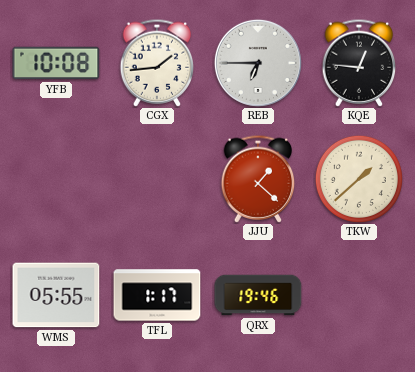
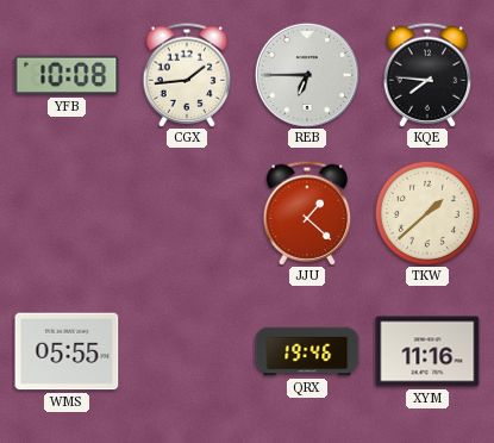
KQE: 12:46 -> 7:46
TFL: 1:17 -> none
XYM: none -> 11:16
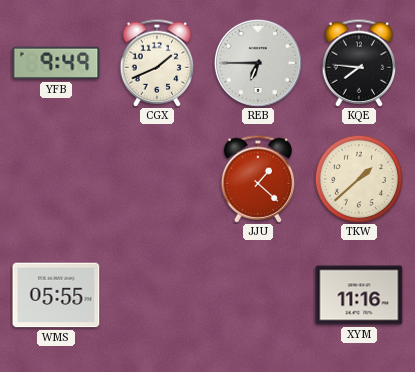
YFB: 10:08 -> 9:49
CGX: 1:44 -> 1:41
QRX: 19:46 -> none
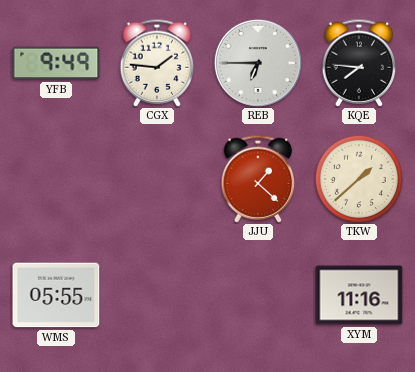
CGX: 1:41 -> 1:46
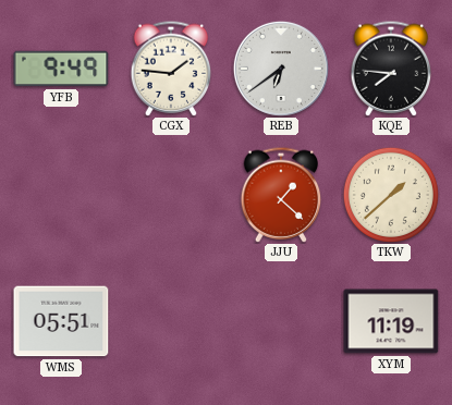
REB: 6:45 -> 6:39
WMS: 05:55 -> 05:51
XYM: 11:16 -> 11:19
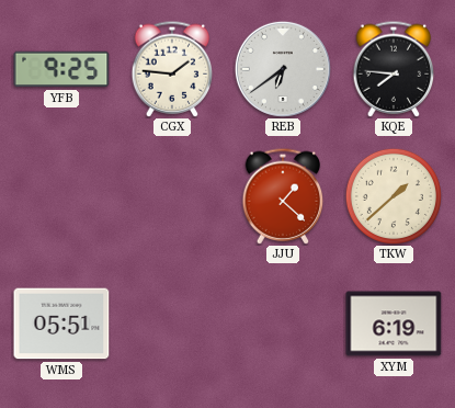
YFB: 9:49 -> 9:25
XYM: 11:19 -> 6:19
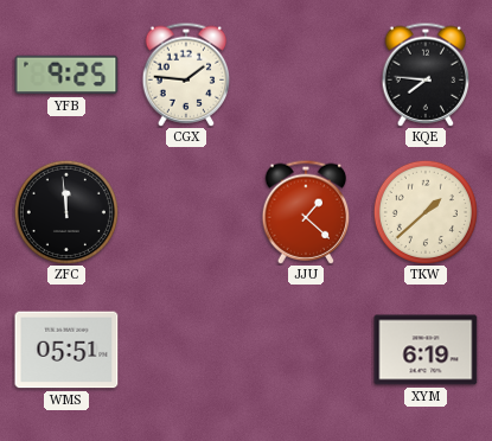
REB: 6:39 -> none
ZFC: none -> 11:59
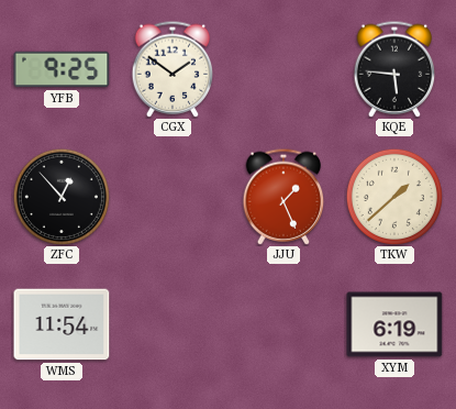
CGX: 1:46 -> 1:51
KQE: 7:46 -> 5:46
ZFC: 11:59 -> 12:53
JJU: 1:22 -> 1:26
WMS: 05:51 -> 11:54
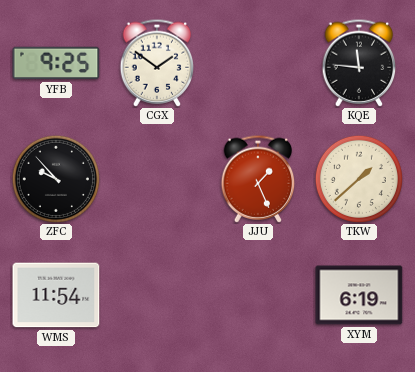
KQE: 5:46 -> 11:46
ZFC: 12:53 -> 9:53
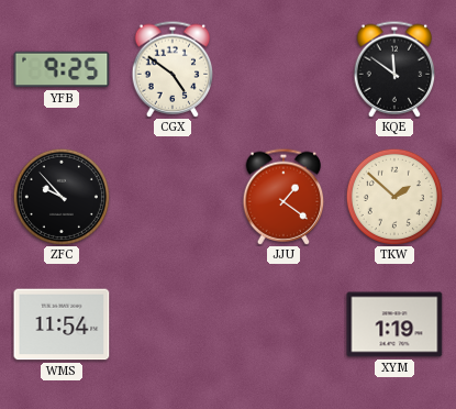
CGX: 1:51 -> 4:51
KQE: 11:46 -> 11:51
JJU: 1:26 -> 1:21
TKW: 1:38 -> 1:52
XYM: 6:19 -> 1:19
